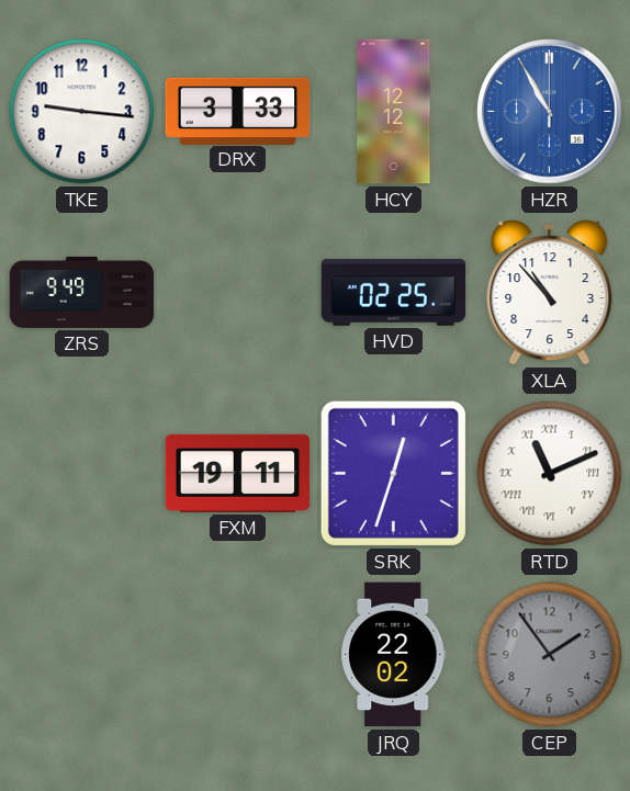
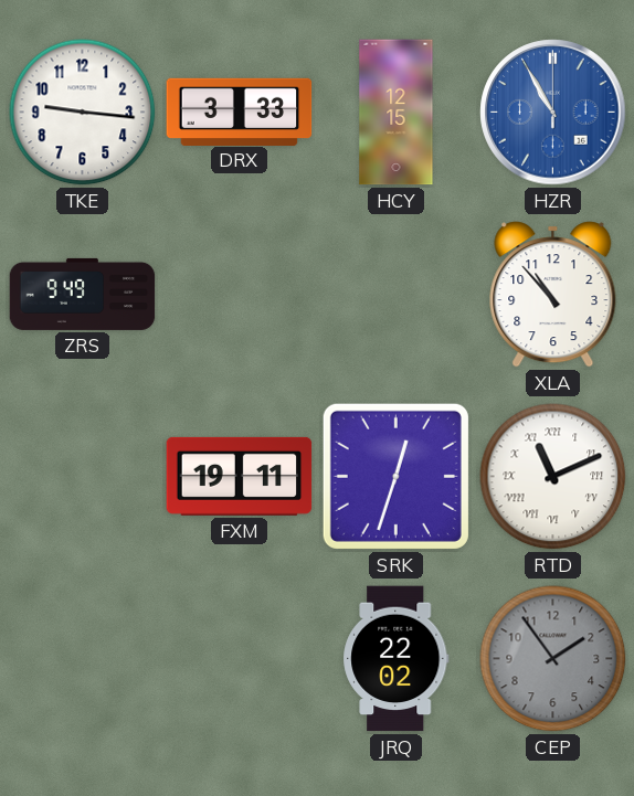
HCY: 12:12 -> 12:15
HVD: 02:25 -> none
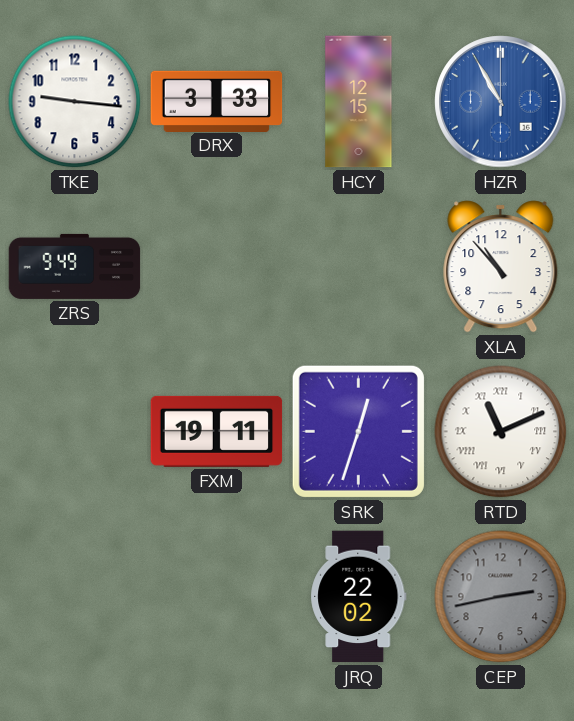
CEP: 1:54 -> 2:43
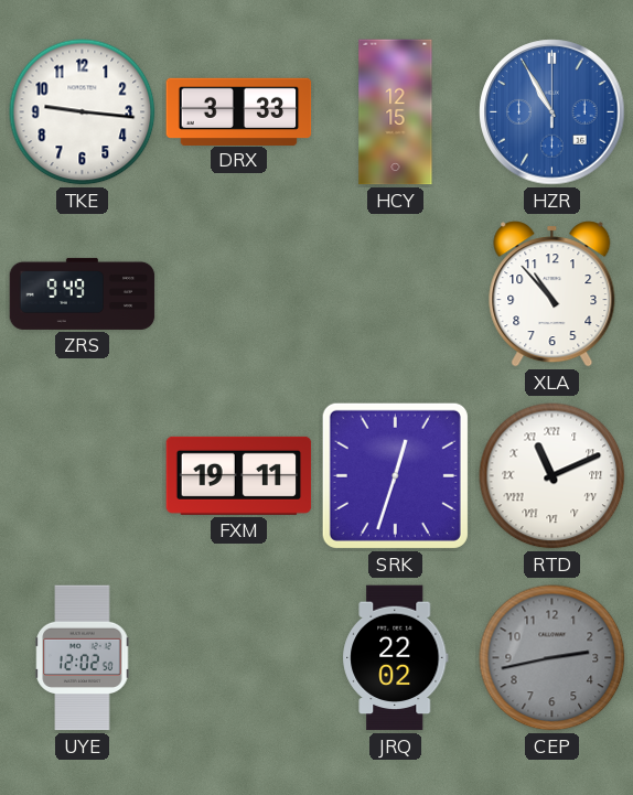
UYE: none -> 12:02
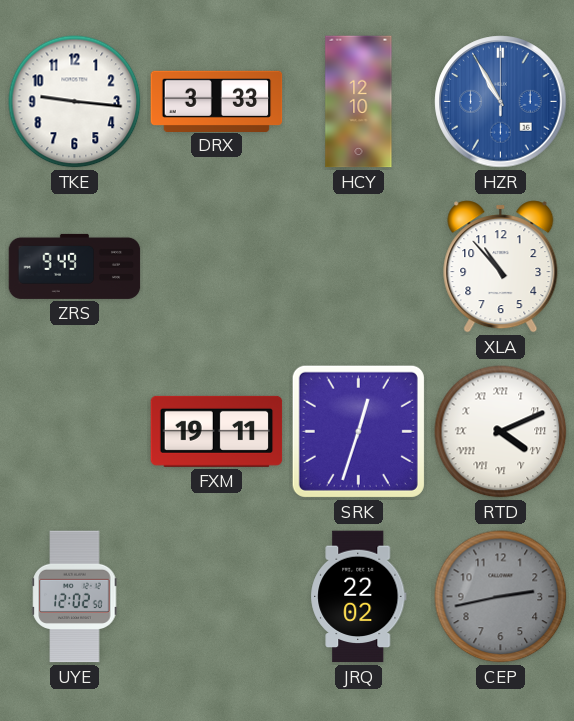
HCY: 12:15 -> 12:10
RTD: 11:11 -> 4:11
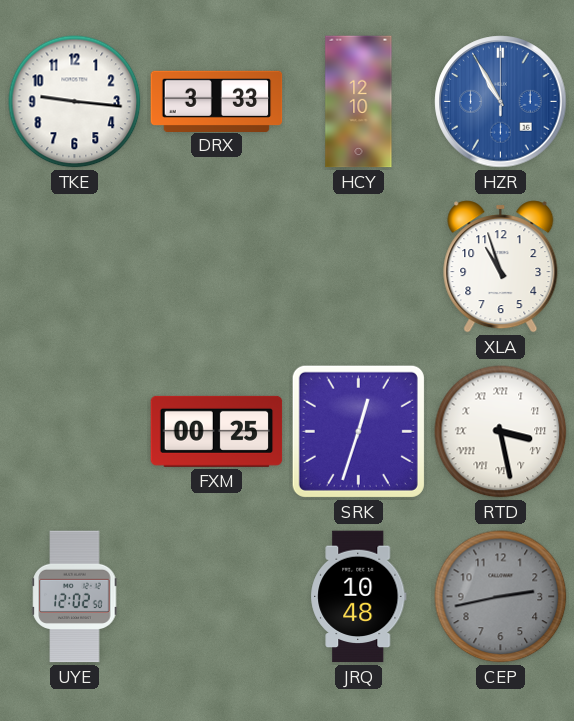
ZRS: 9:49 -> none
XLA: 10:53 -> 10:57
FXM: 19:11 -> 00:25
RTD: 4:11 -> 3:28
JRQ: 22:02 -> 10:48
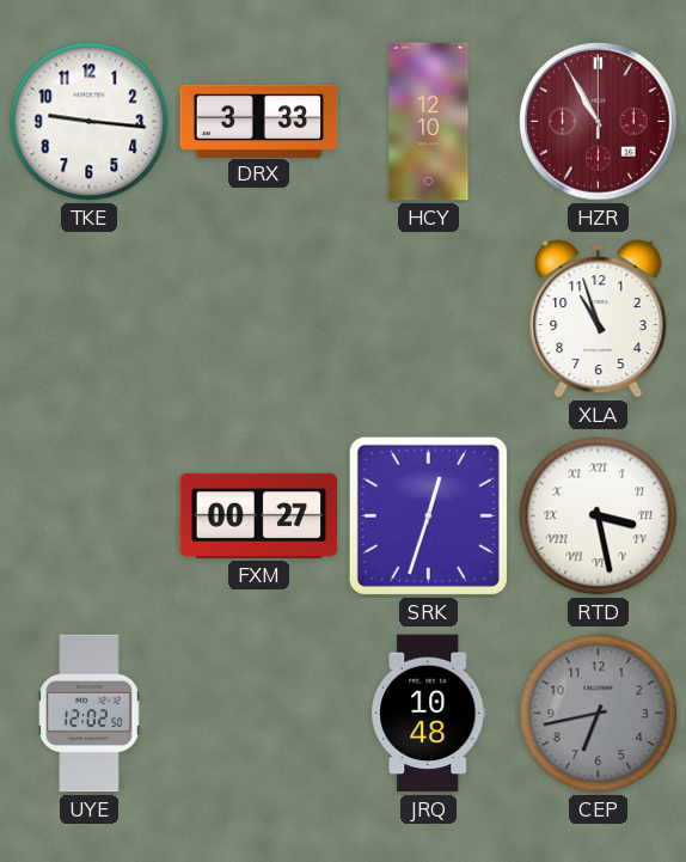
HZR dial: blue -> burgundy
FXM: 00:25 -> 00:27
CEP: 2:43 -> 6:43
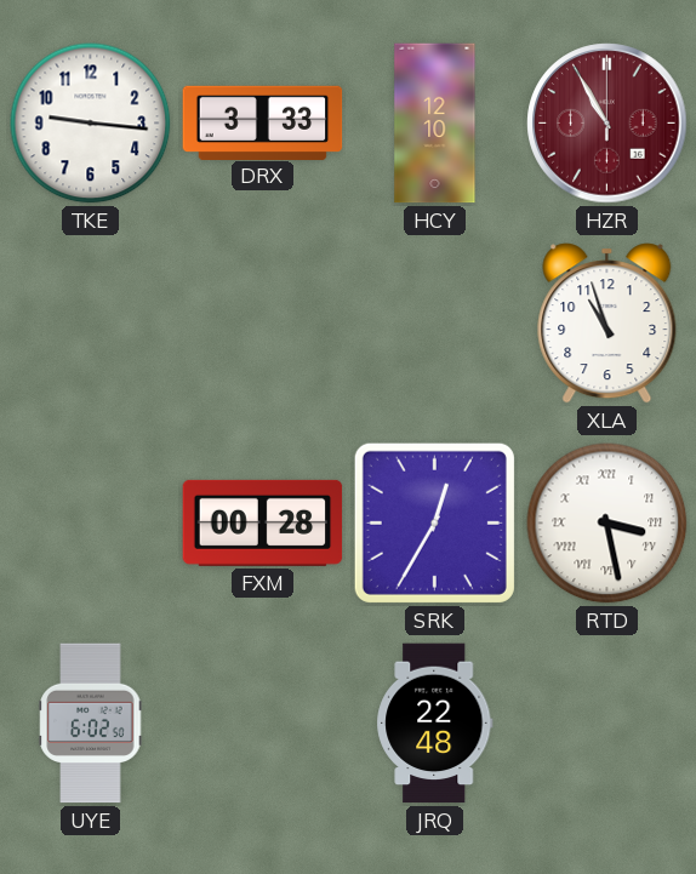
FXM: 00:27 -> 00:28
SRK: 12:33 -> 12:35
UYE: 12:02 -> 6:02
JRQ: 10:48 -> 22:48
CEP: 6:43 -> none
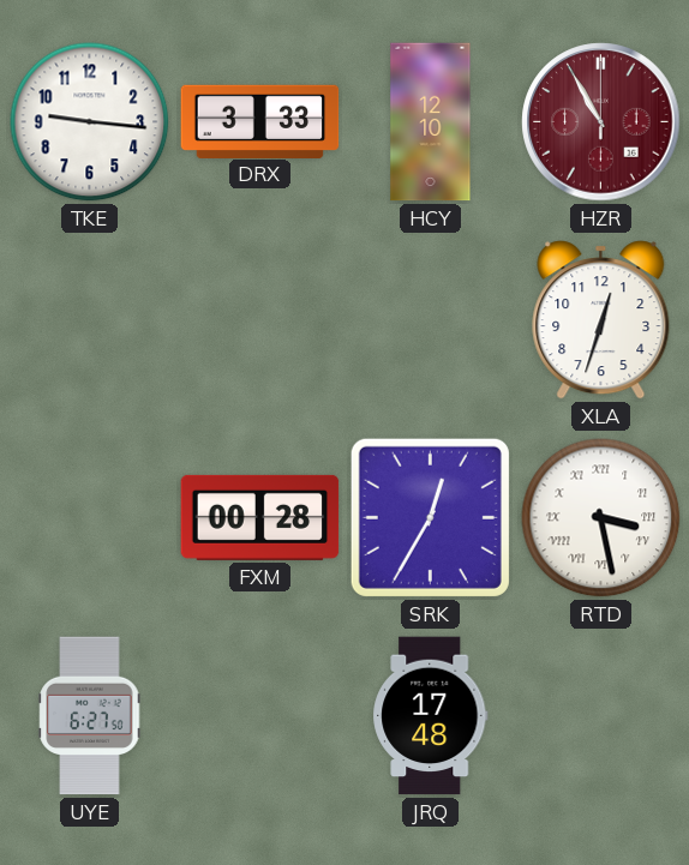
XLA: 10:57 -> 12:33
UYE: 6:02 -> 6:27
JRQ: 22:48 -> 17:48
